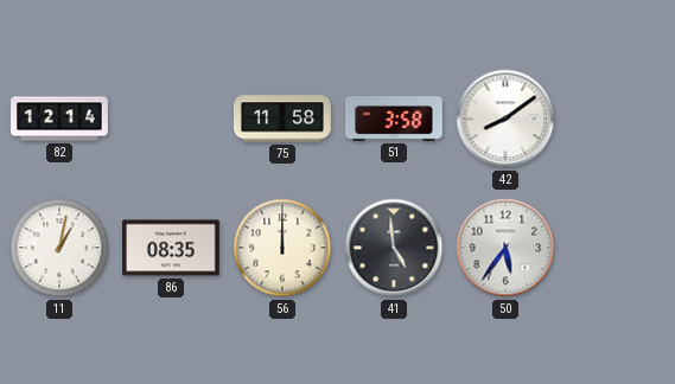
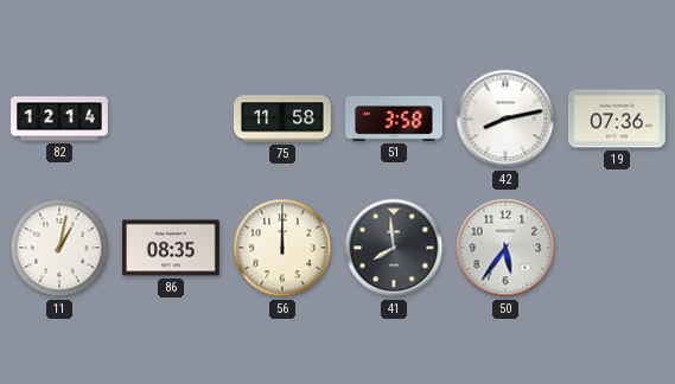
42: 8:09 -> 8:13
19: none -> 07:36
41: 4:59 -> 7:59
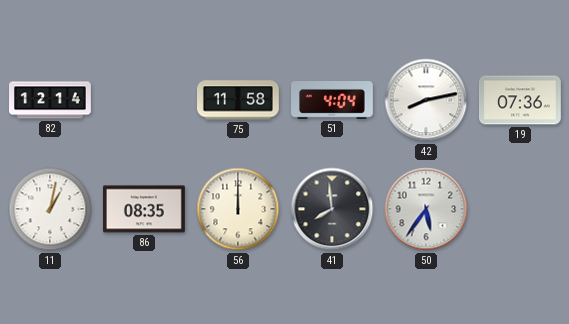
51: 3:58 -> 4:04
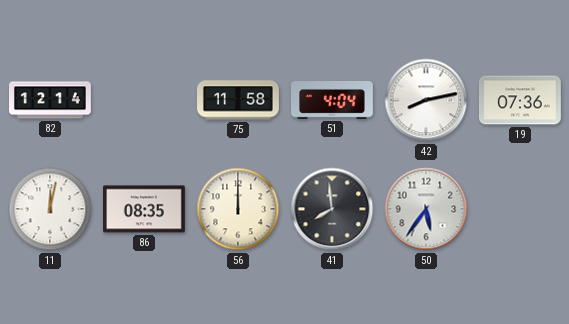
11: 1:02 -> 12:02
